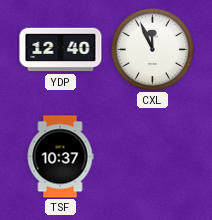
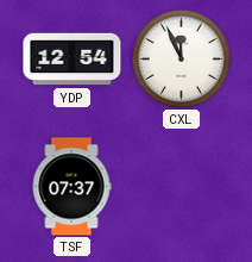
YDP: 12:40 -> 12:54
TSF: 10:37 -> 07:37
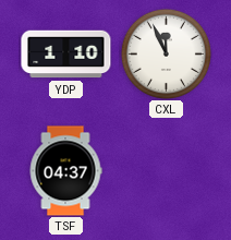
YDP: 12:54 -> 1:10
TSF: 07:37 -> 04:37
